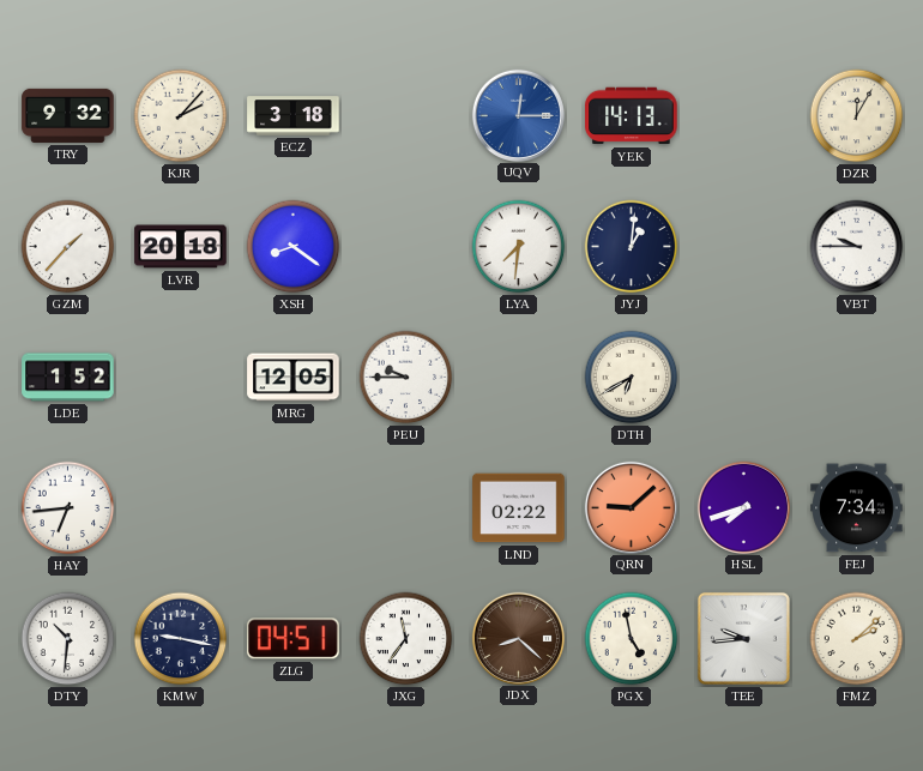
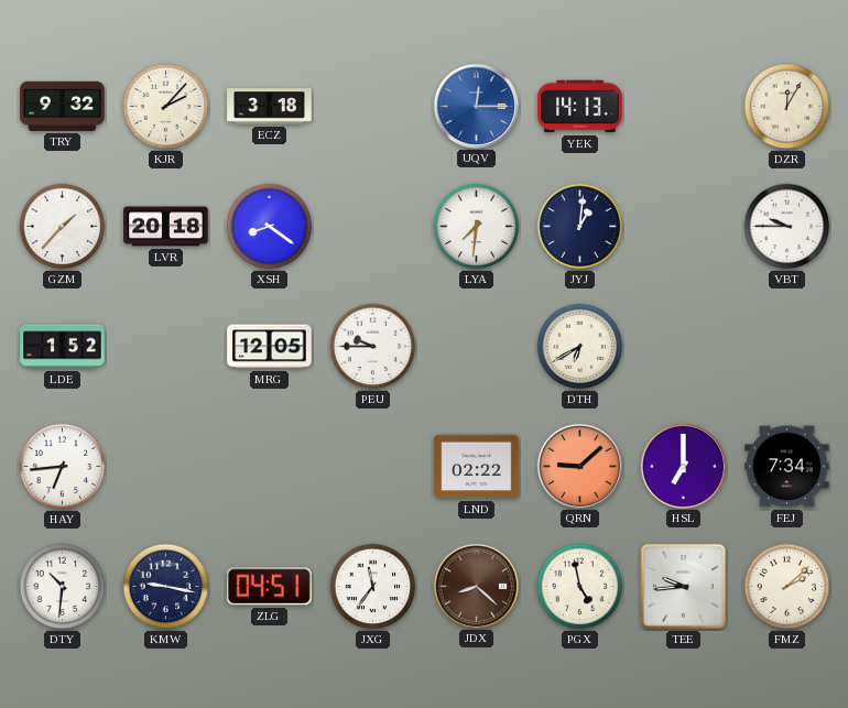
HSL: 7:42 -> 7:00
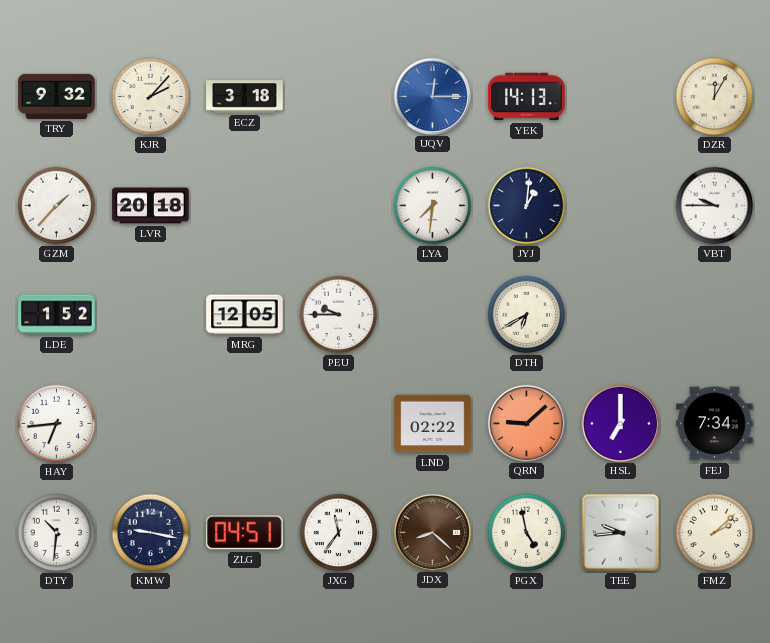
XSH: 8:21 -> none
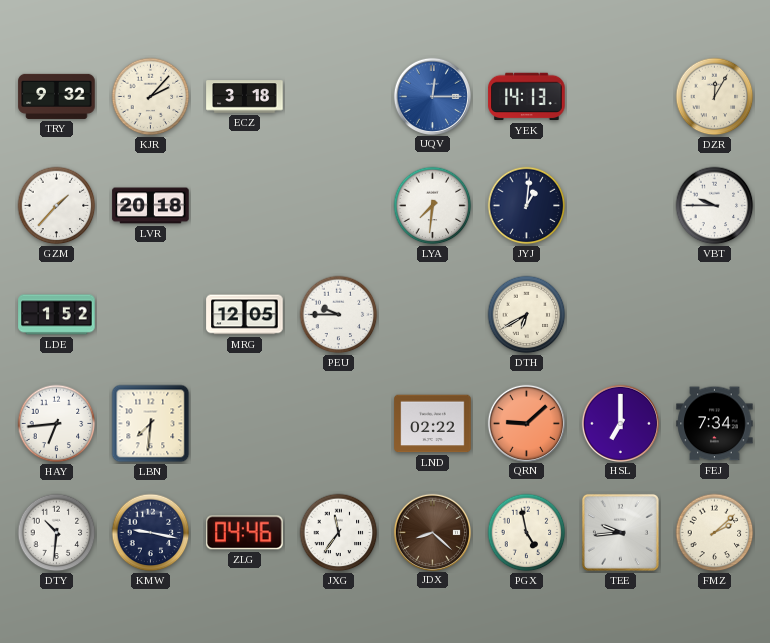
LBN: none -> 7:31
ZLG: 04:51 -> 04:46
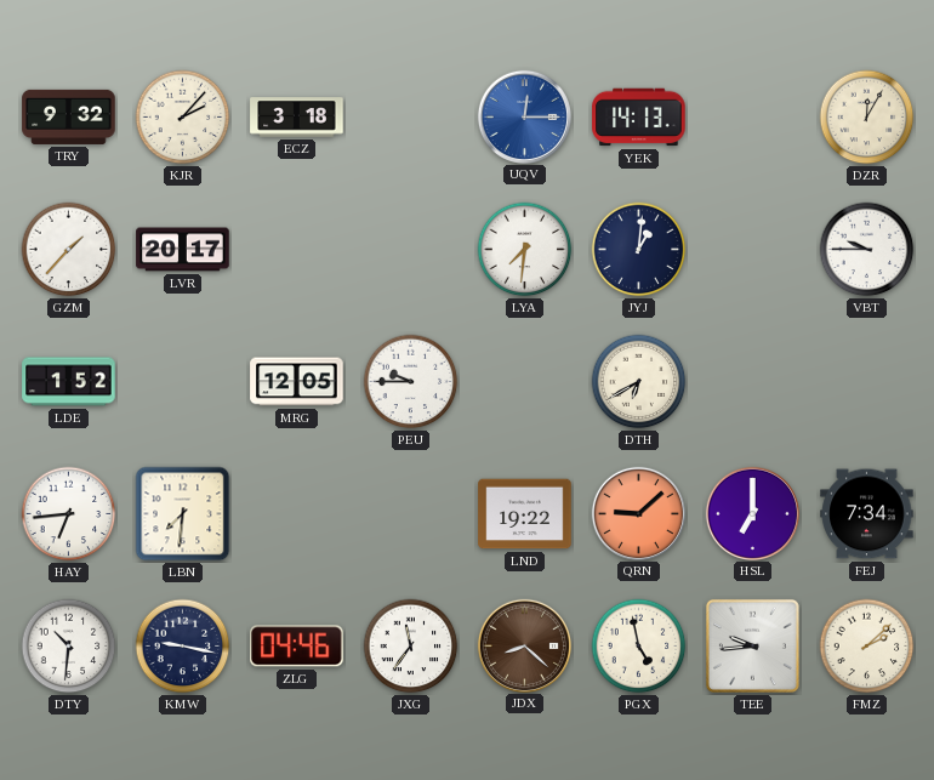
LVR: 20:18 -> 20:17
LND: 02:22 -> 19:22
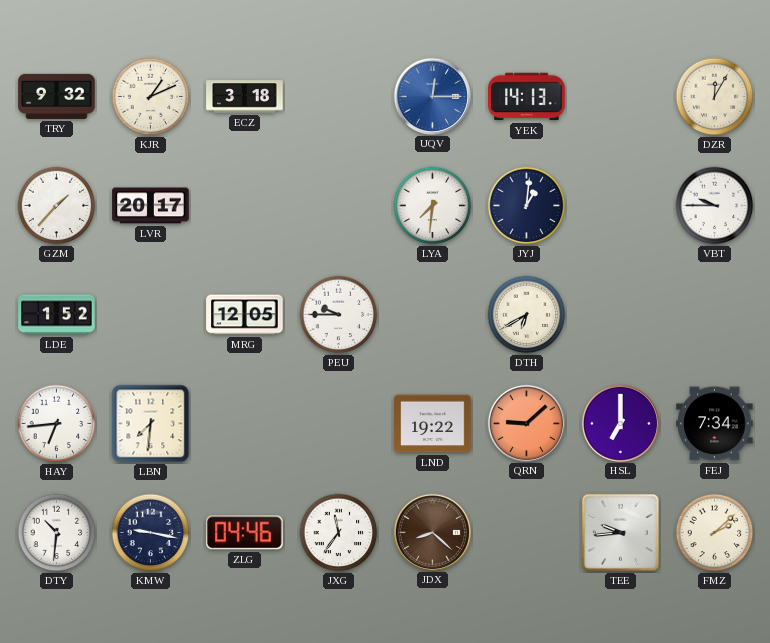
KJR: 2:07 -> 1:11
PGX: 4:58 -> none
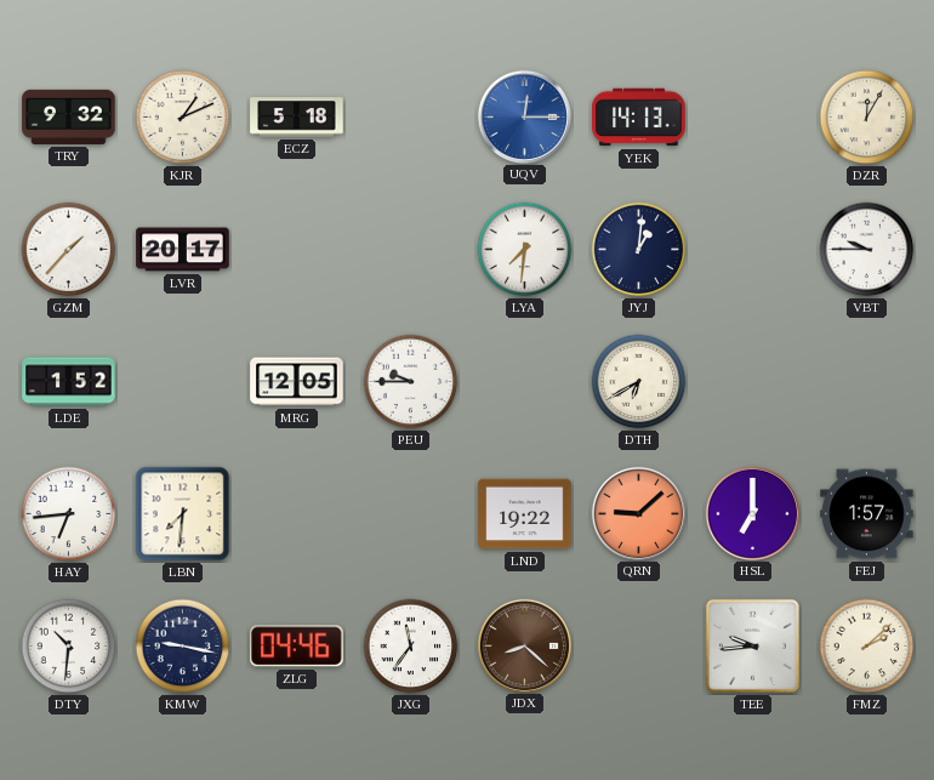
ECZ: 3:18 -> 5:18
FEJ: 7:34 -> 1:57
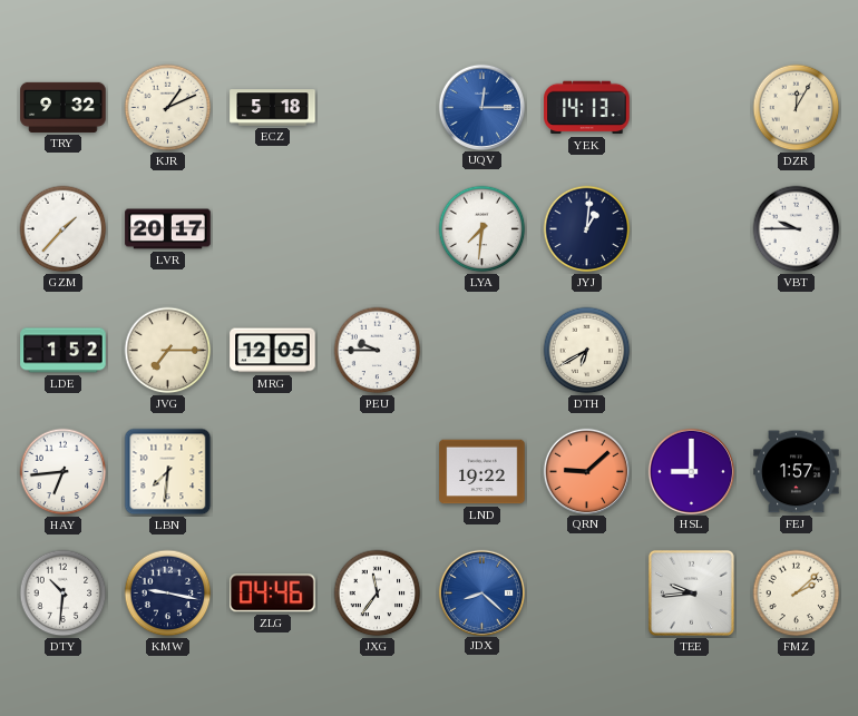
JVG: none -> 7:15
HSL: 7:00 -> 9:00
JDX dial: brown -> blue
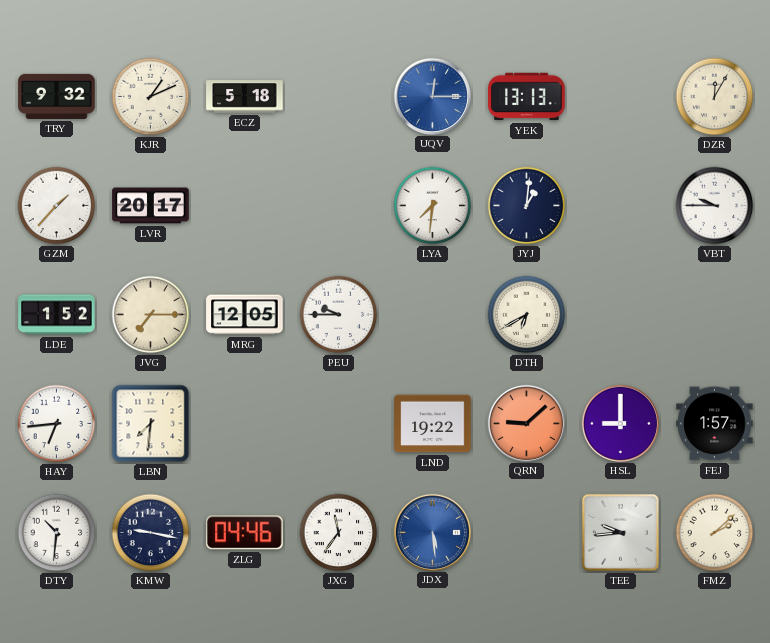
YEK: 14:13 -> 13:13
JDX: 8:22 -> 5:29
